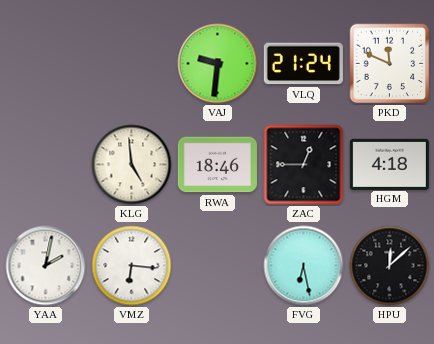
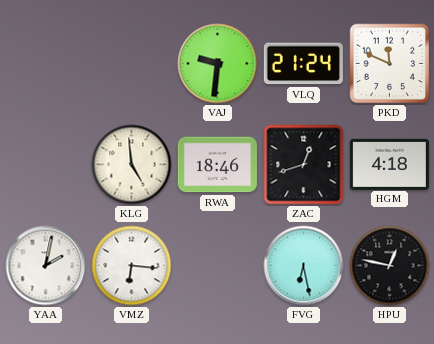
ZAC: 12:45 -> 12:42
HPU: 12:08 -> 12:47
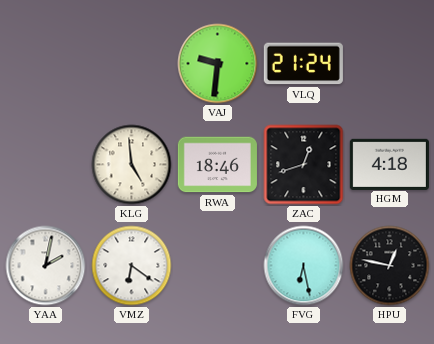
PKD: 11:49 -> none
VMZ: 6:16 -> 6:21
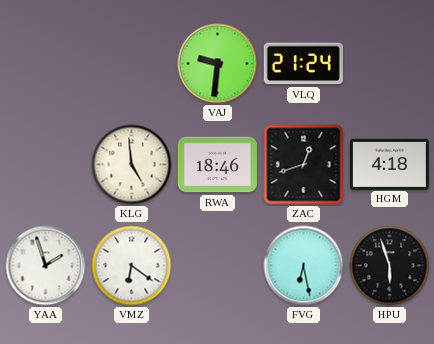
YAA: 2:02 -> 1:57
HPU: 12:47 -> 5:57
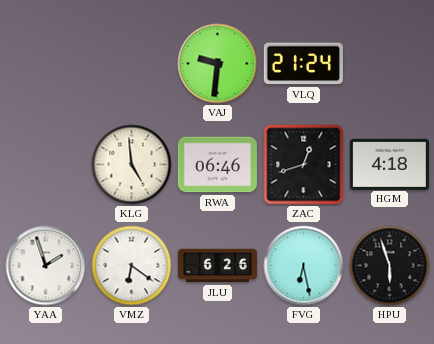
RWA: 18:46 -> 06:46
JLU: none -> 6:26
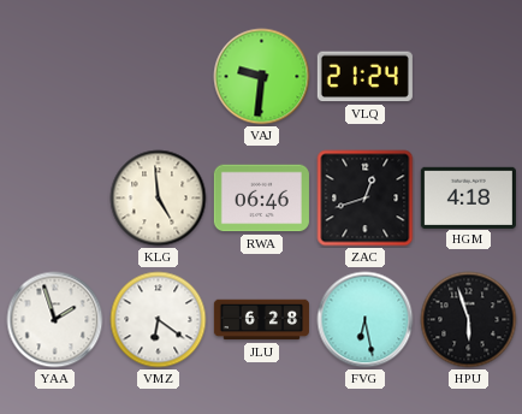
JLU: 6:26 -> 6:28
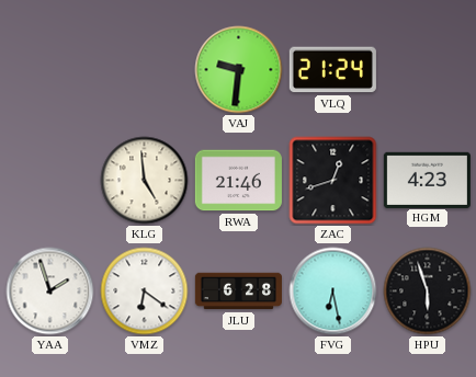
RWA: 06:46 -> 21:46
HGM: 4:18 -> 4:23
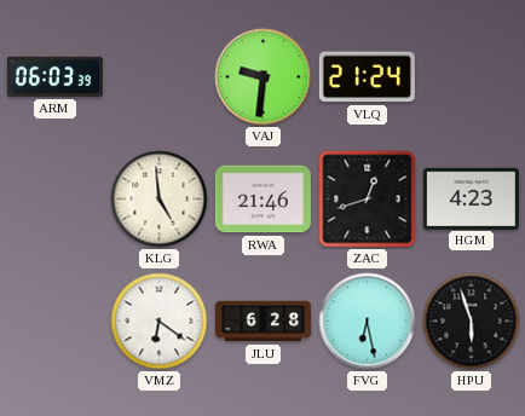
ARM: none -> 06:03
YAA: 1:57 -> none
